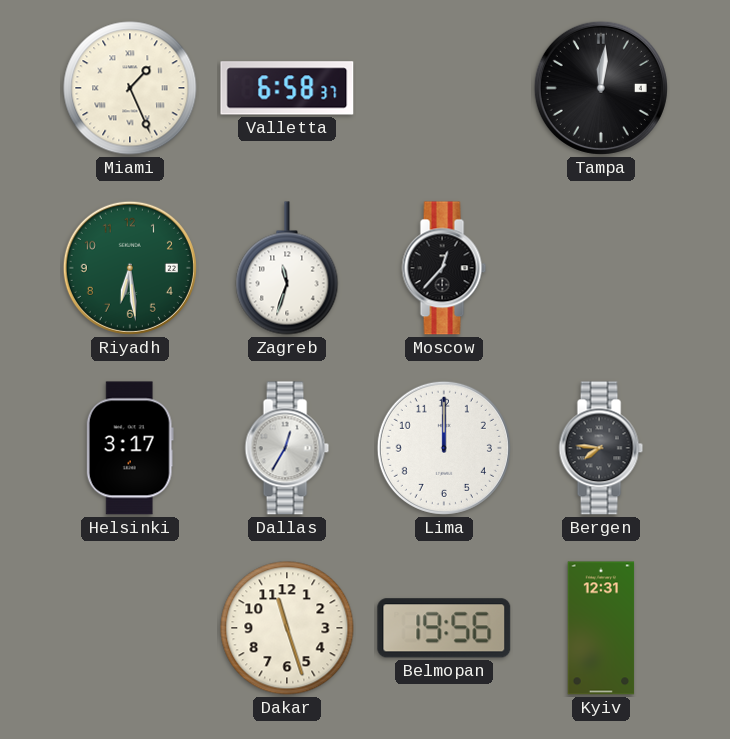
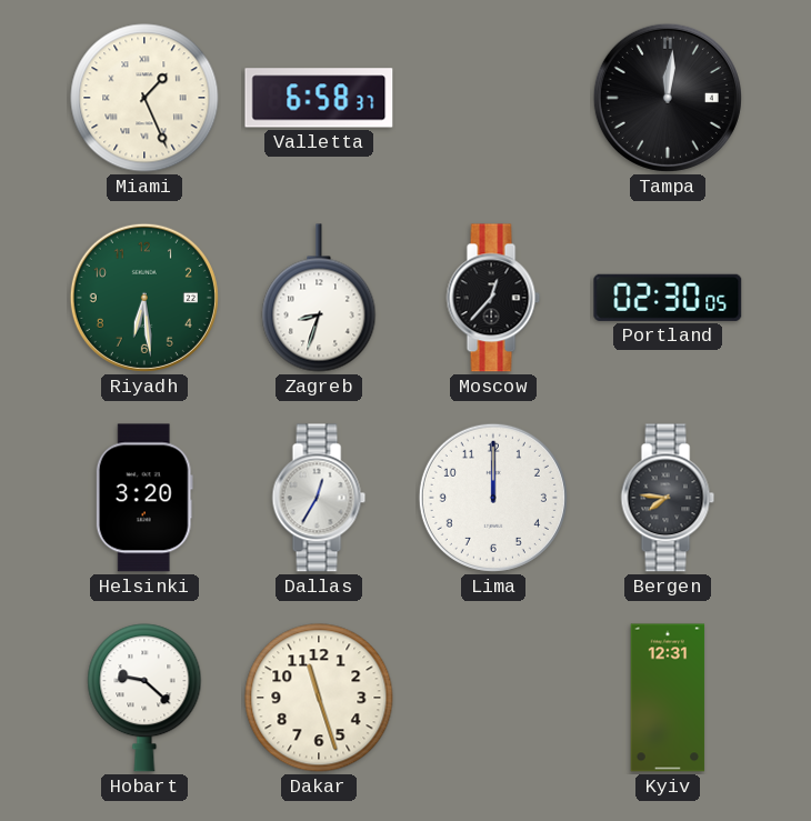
Zagreb: 11:33 -> 8:33
Portland: none -> 02:30
Helsinki: 3:17 -> 3:20
Hobart: none -> 9:22
Belmopan: 19:56 -> none
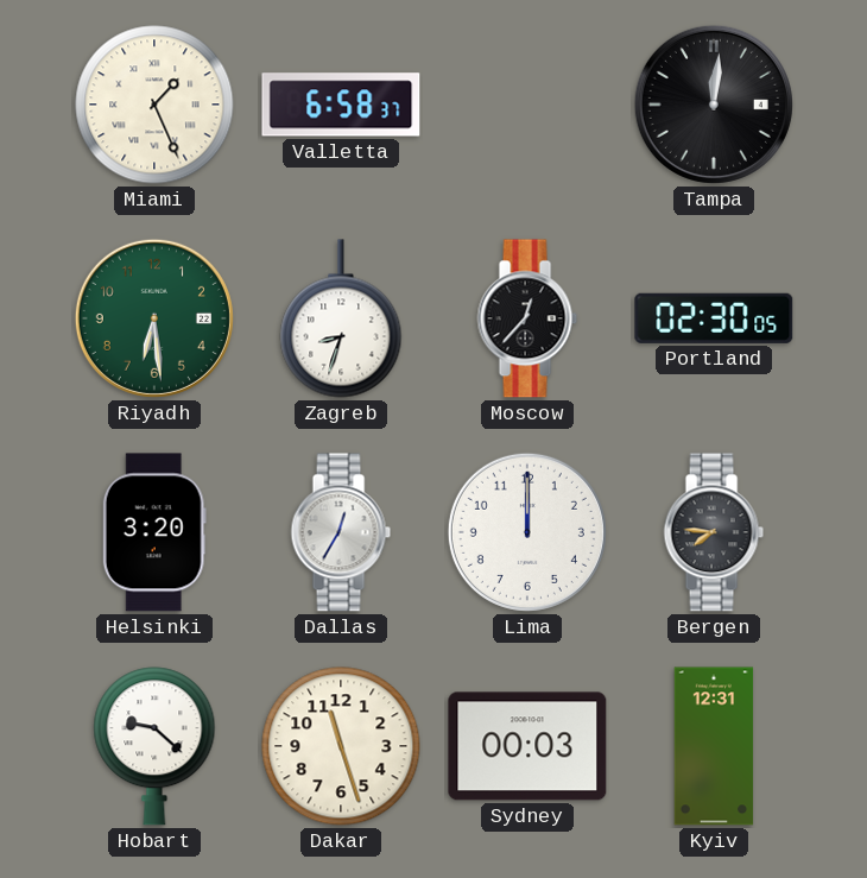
Sydney: none -> 00:03
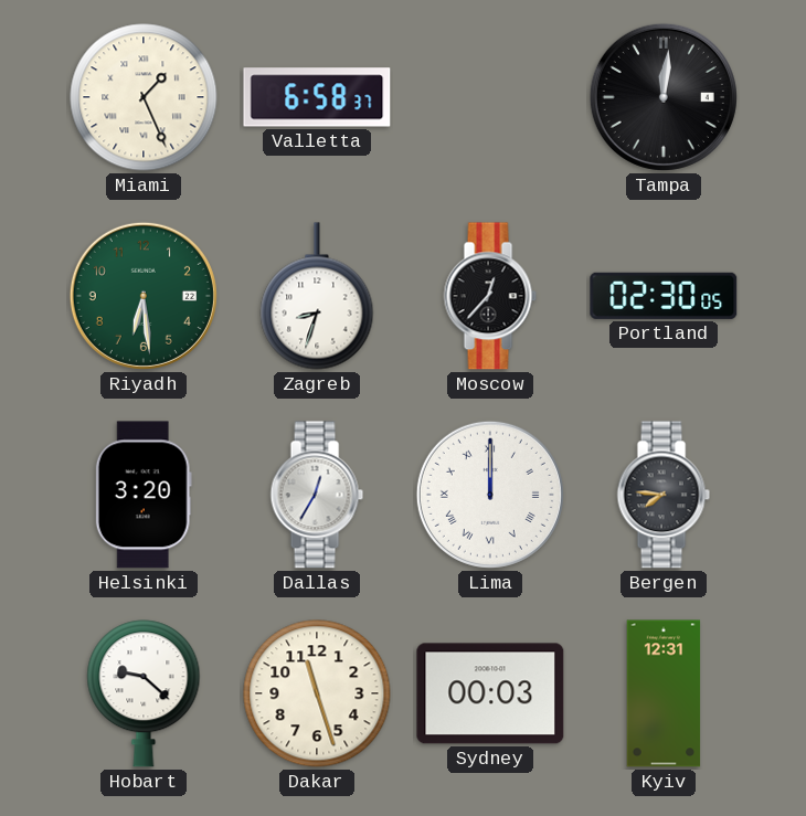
Lima numerals: Arabic -> Roman
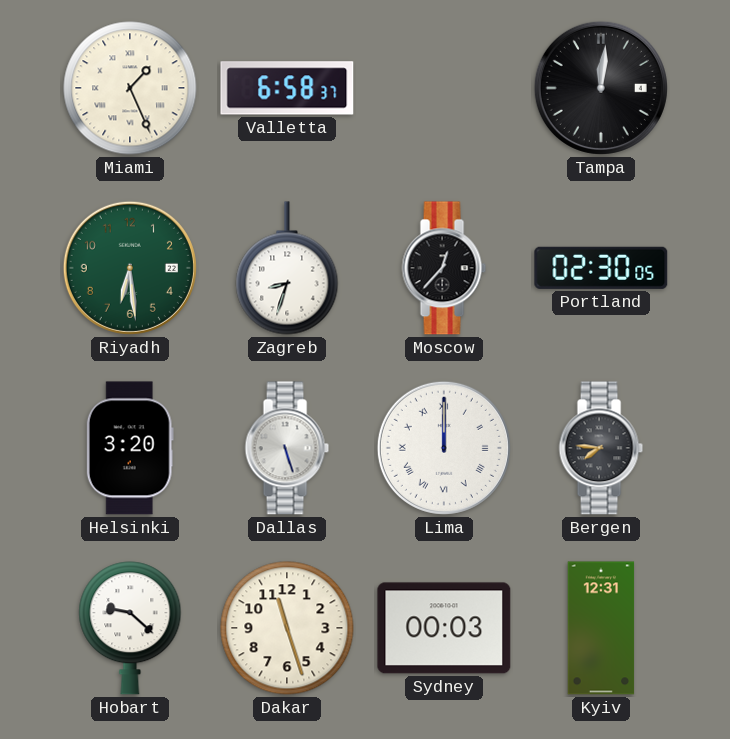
Dallas: 12:35 -> 5:27
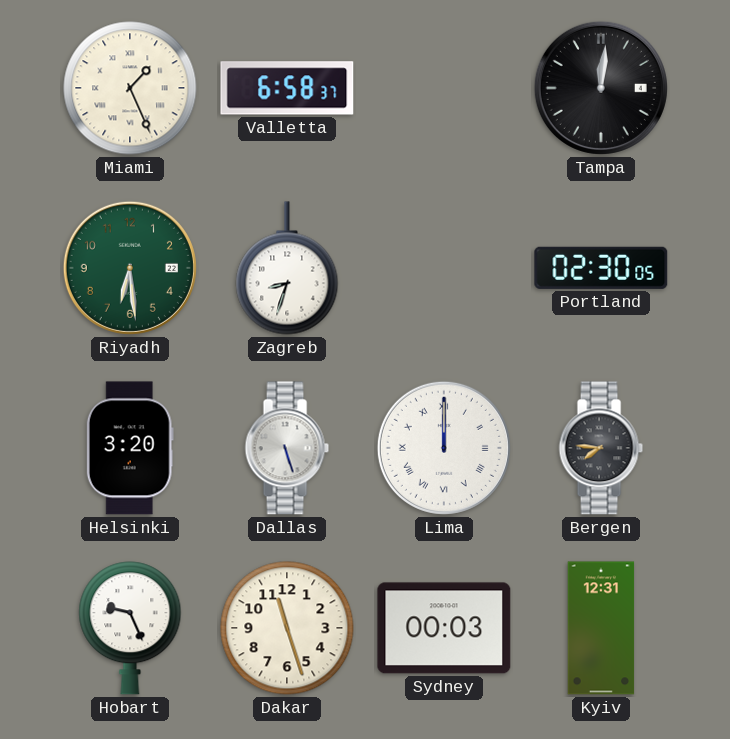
Moscow: 12:37 -> none
Hobart: 9:22 -> 9:26
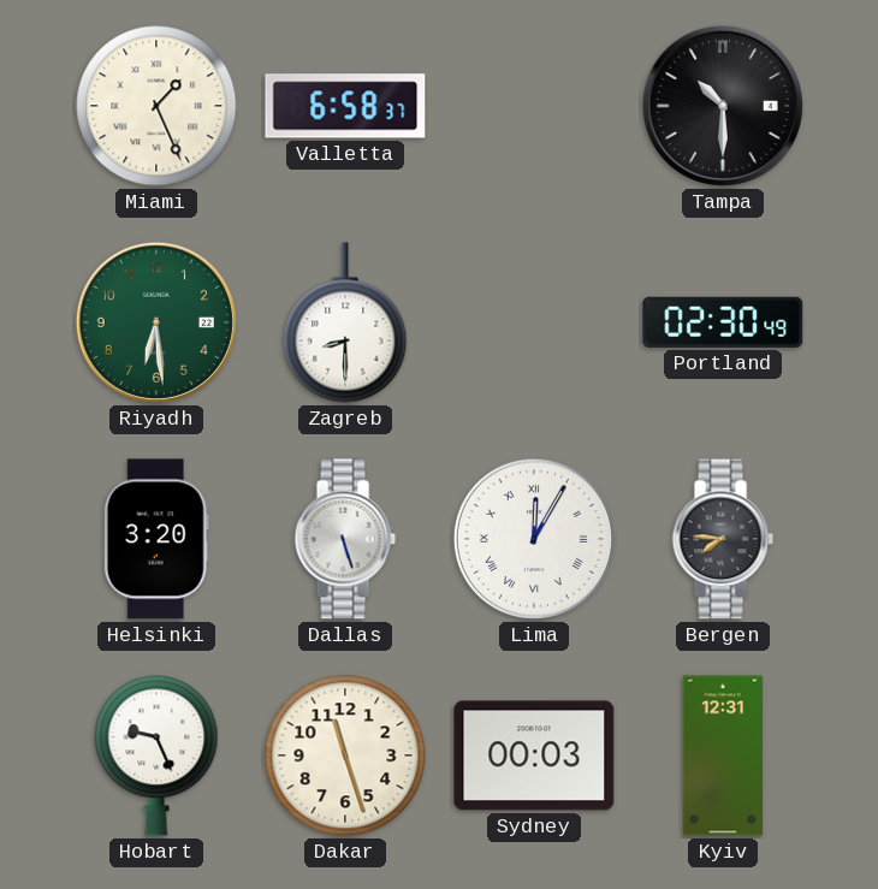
Tampa: 12:01 -> 10:30
Zagreb: 8:33 -> 8:30
Portland: 02:30:05 -> 02:30:49
Lima: 12:00 -> 12:05
